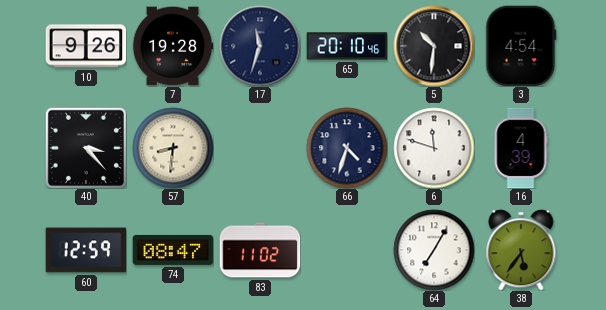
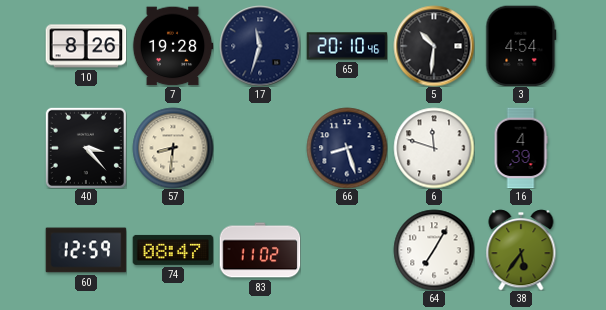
10: 9:26 -> 8:26
66: 4:33 -> 8:27
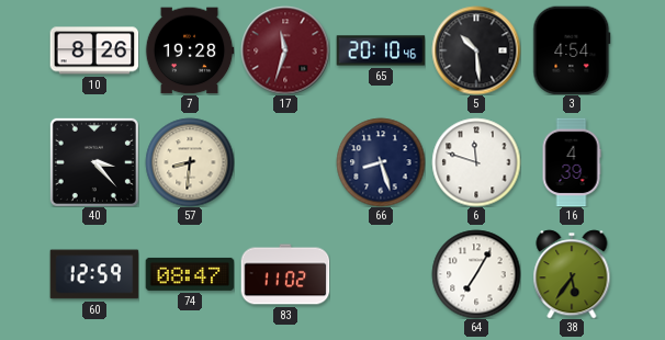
17 dial: navy -> burgundy
5: 10:31 -> 10:29
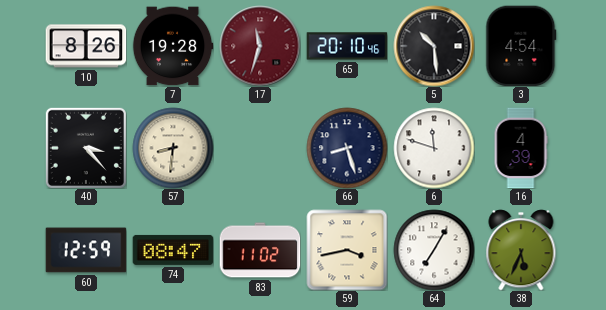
59: none -> 3:43
38: 5:36 -> 5:34
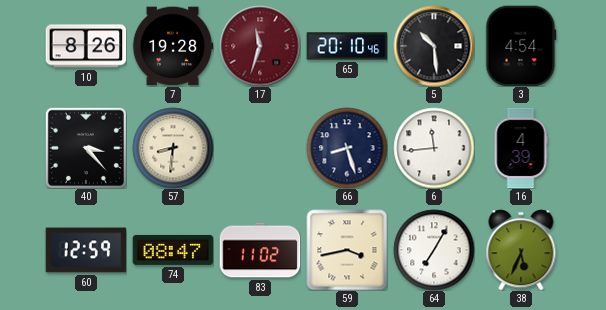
6: 11:48 -> 11:44
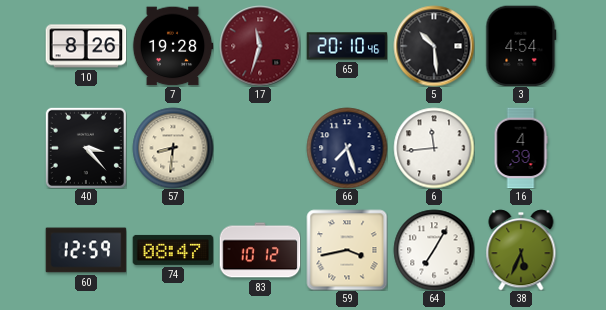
66: 8:27 -> 7:27
83: 11:02 -> 10:12
